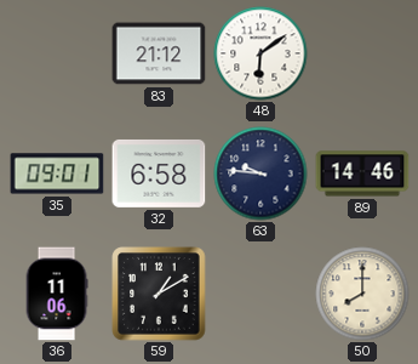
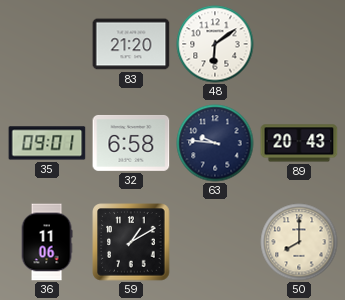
83: 21:12 -> 21:20
89: 14:46 -> 20:43
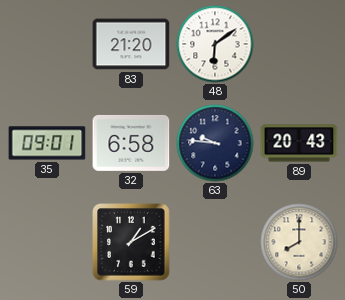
36: 11:06 -> none
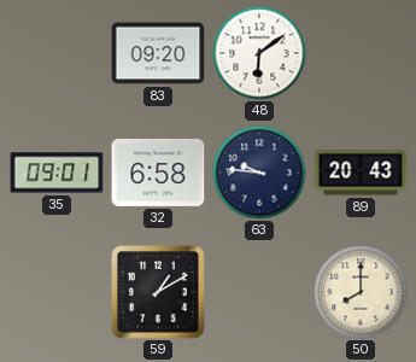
83: 21:20 -> 09:20
